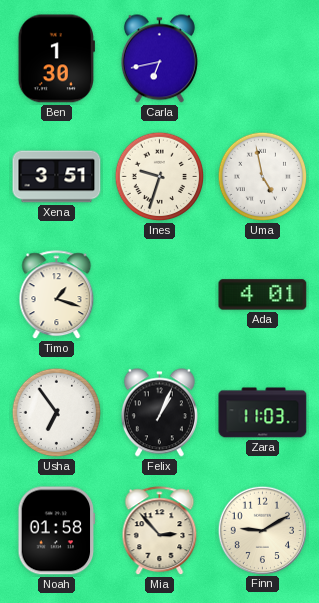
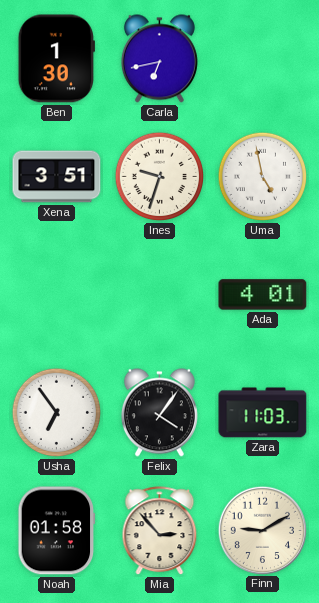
Timo: 1:18 -> none
Felix: 1:04 -> 4:06
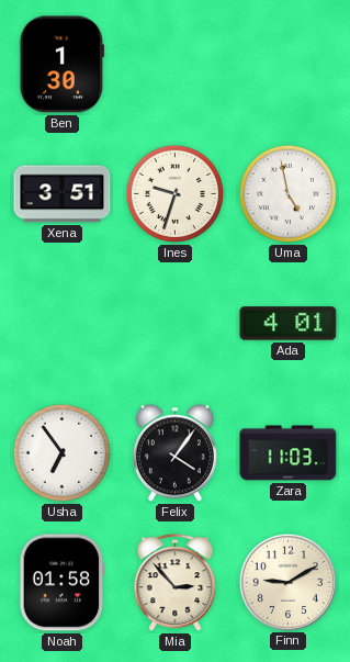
Carla: 6:43 -> none
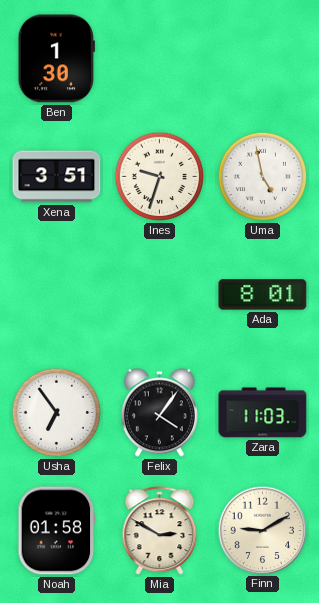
Ada: 4:01 -> 8:01
Mia: 2:53 -> 2:50
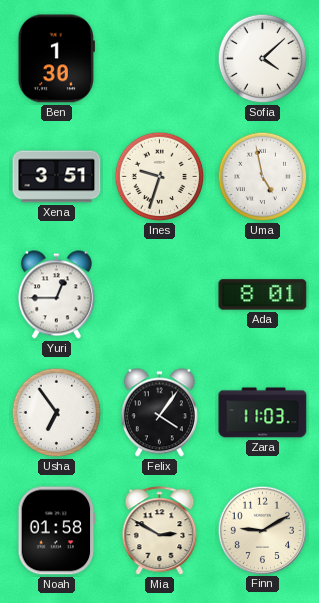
Sofia: none -> 4:08
Yuri: none -> 12:45
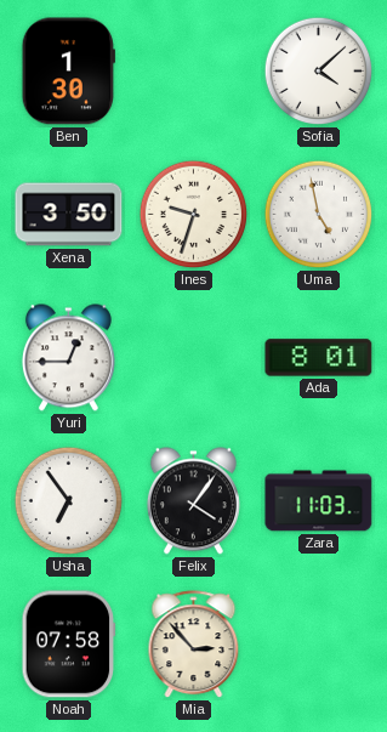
Xena: 3:51 -> 3:50
Noah: 01:58 -> 07:58
Mia: 2:50 -> 2:53
Finn: 9:10 -> none
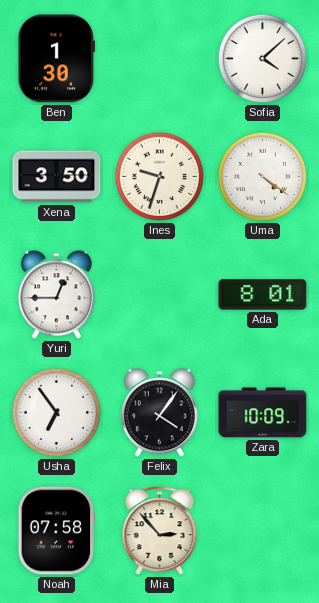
Uma: 4:58 -> 4:21
Zara: 11:03 -> 10:09
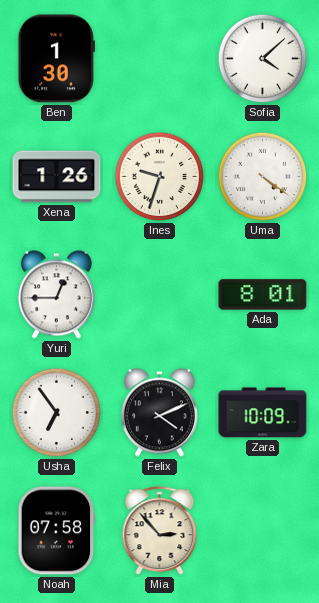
Xena: 3:50 -> 1:26
Felix: 4:06 -> 4:11
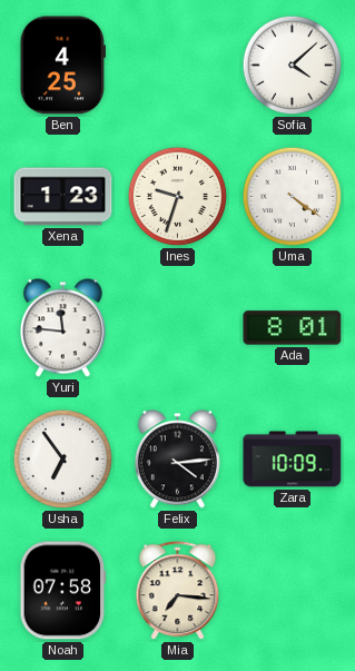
Ben: 1:30 -> 4:25
Xena: 1:26 -> 1:23
Yuri: 12:45 -> 11:46
Felix: 4:11 -> 4:14
Mia: 2:53 -> 7:16
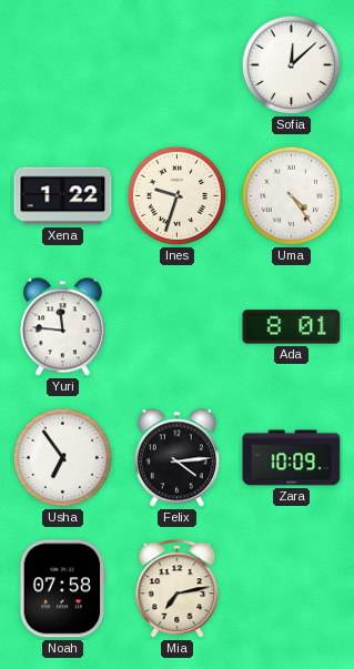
Ben: 4:25 -> none
Sofia: 4:08 -> 12:08
Xena: 1:23 -> 1:22
Uma: 4:21 -> 4:24
Mia: 7:16 -> 7:13
